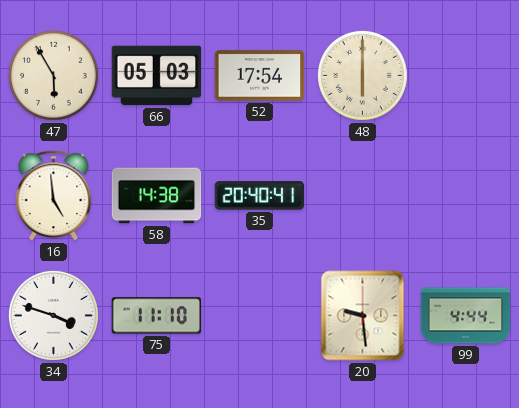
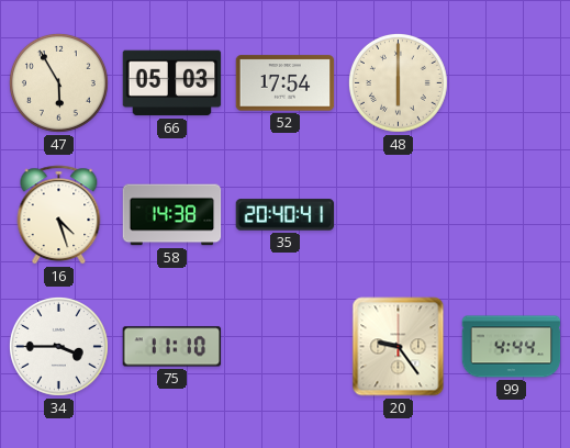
16: 4:59 -> 4:27
34: 3:48 -> 3:45
20: 9:29 -> 9:24
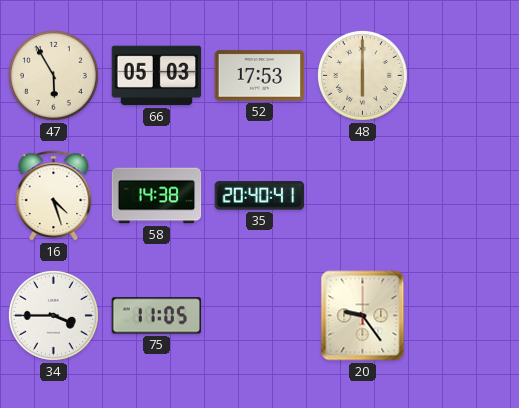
52: 17:54 -> 17:53
75: 11:10 -> 11:05
99: 4:44 -> none
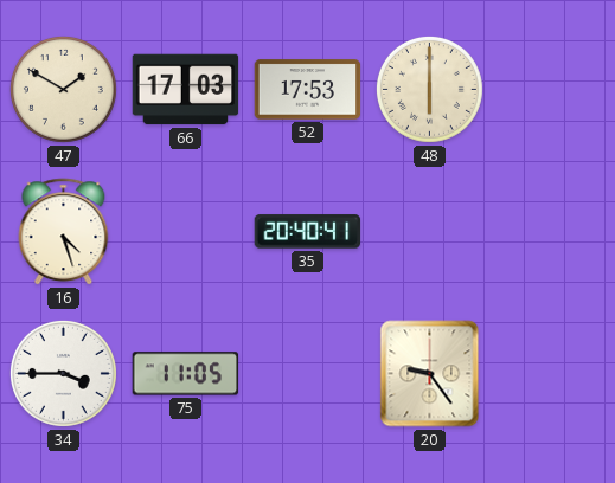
47: 5:55 -> 1:50
66: 05:03 -> 17:03
58: 14:38 -> none
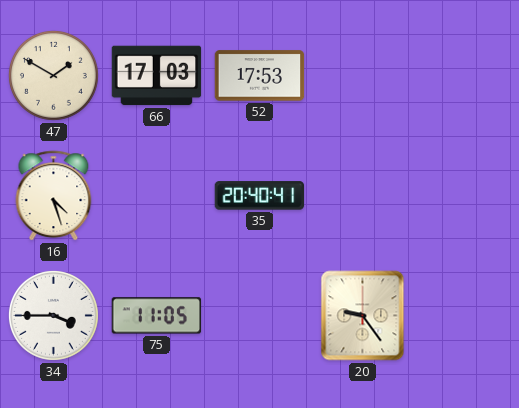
48: 6:00 -> none
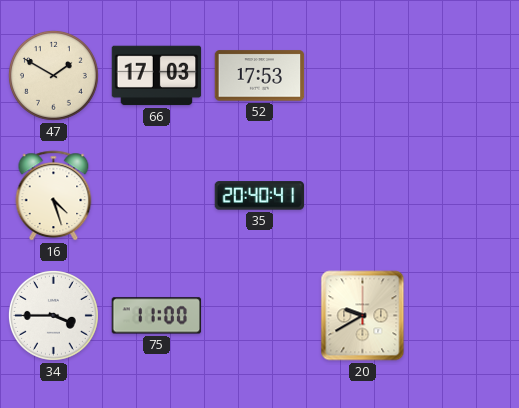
75: 11:05 -> 11:00
20: 9:24 -> 9:40
